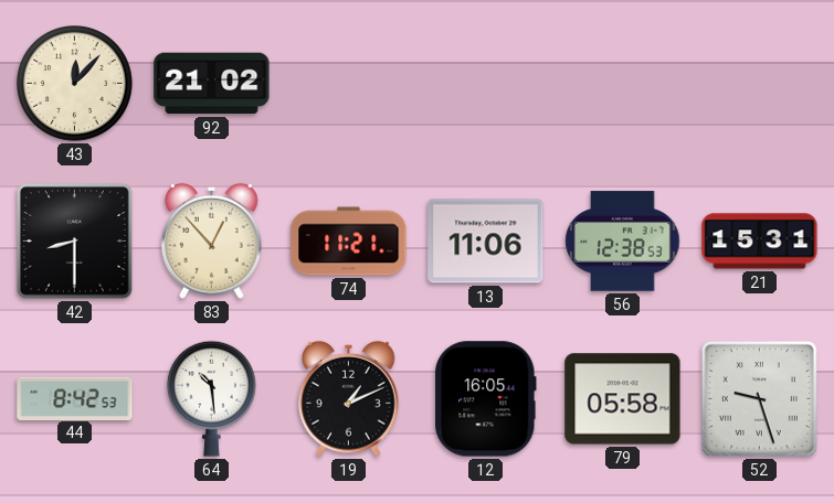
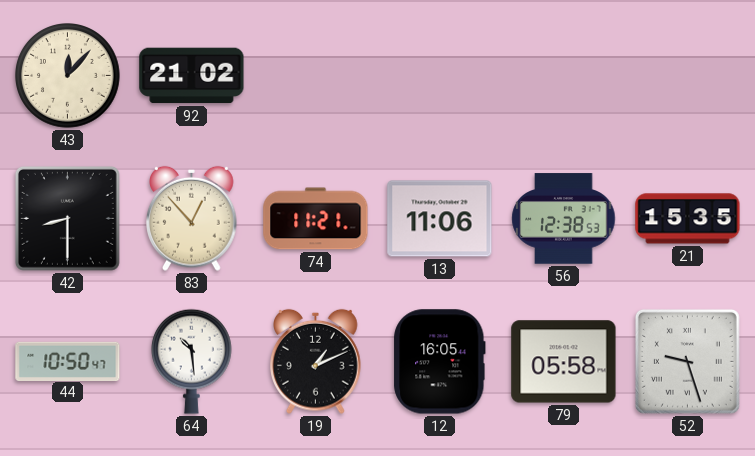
21: 15:31 -> 15:35
44: 8:42 -> 10:50
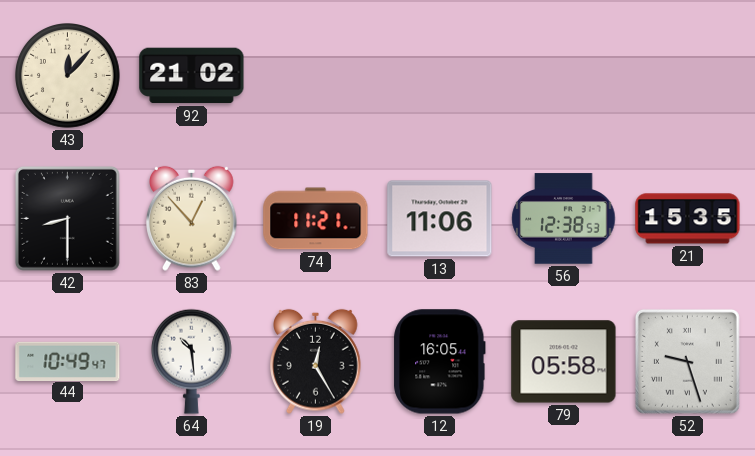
44: 10:50 -> 10:49
19: 1:11 -> 12:25
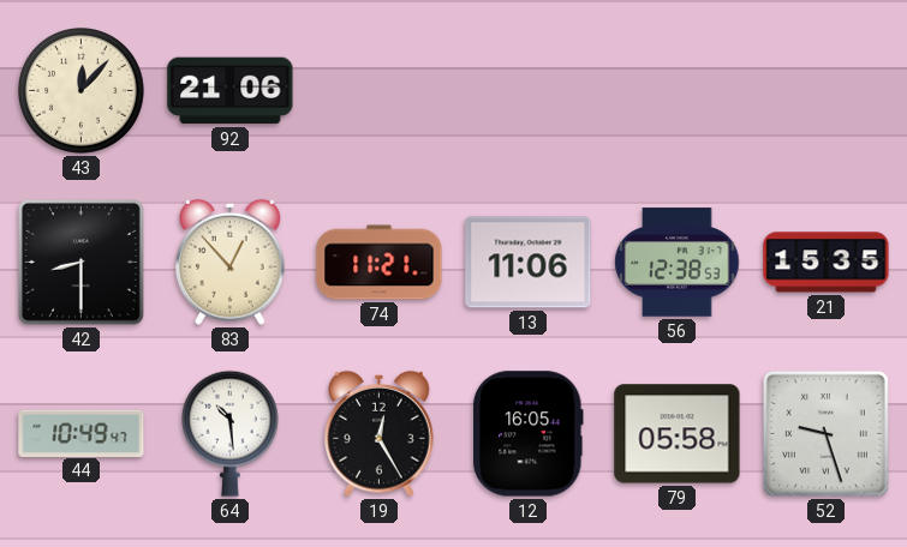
92: 21:02 -> 21:06
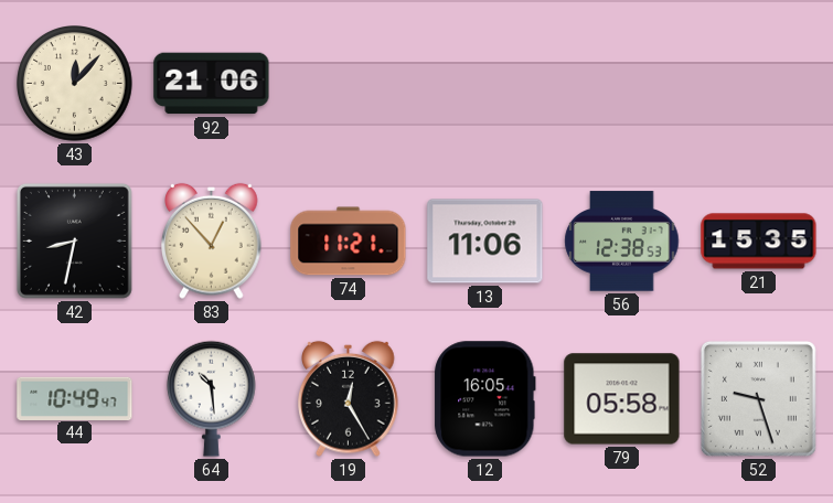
42: 8:30 -> 8:32
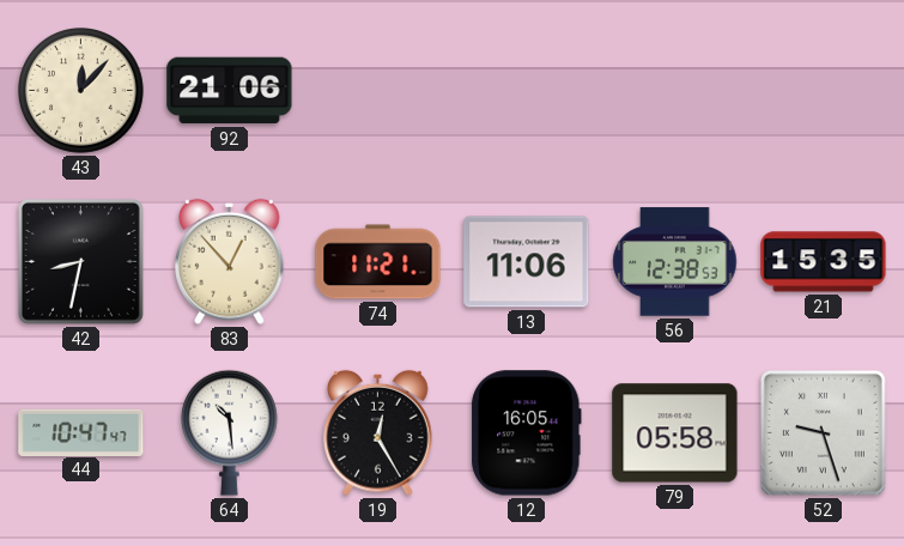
44: 10:49 -> 10:47
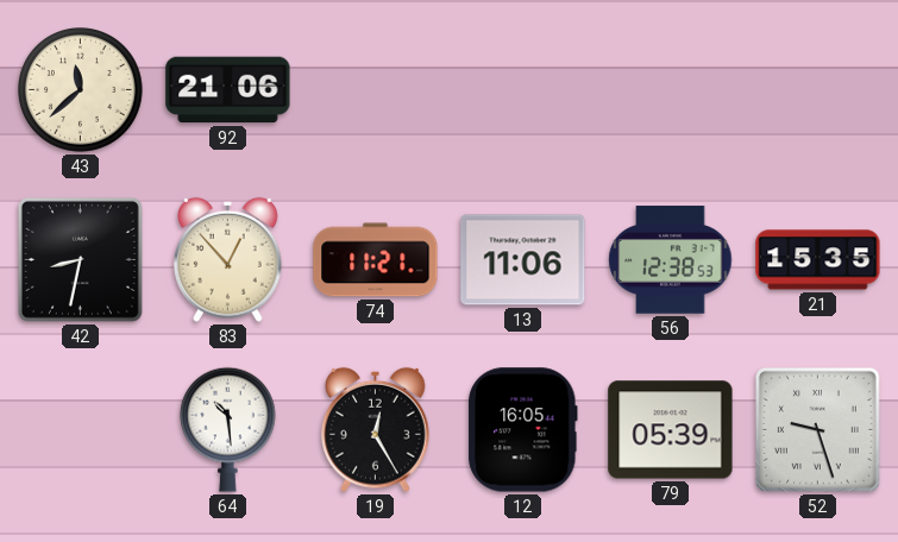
43: 12:07 -> 11:38
44: 10:47 -> none
79: 05:58 -> 05:39
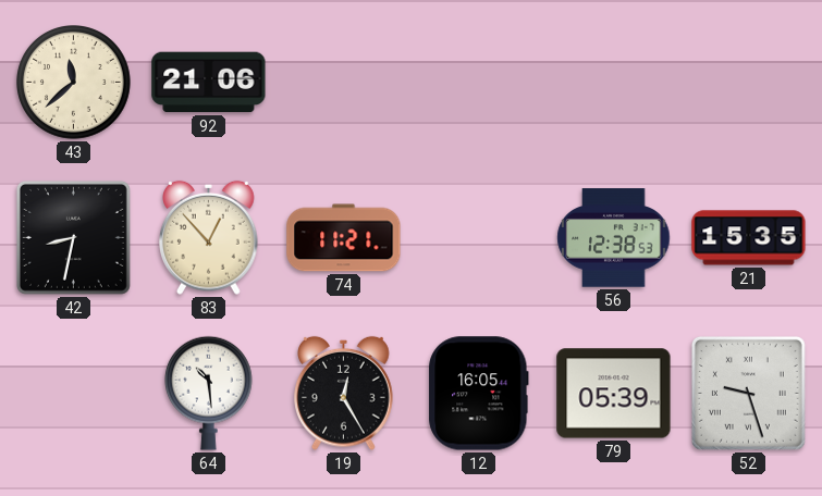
13: 11:06 -> none
